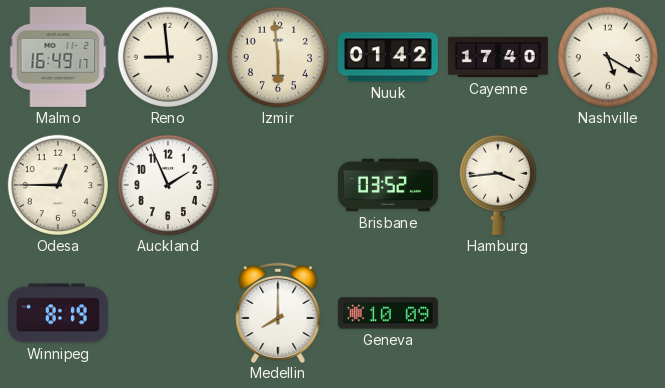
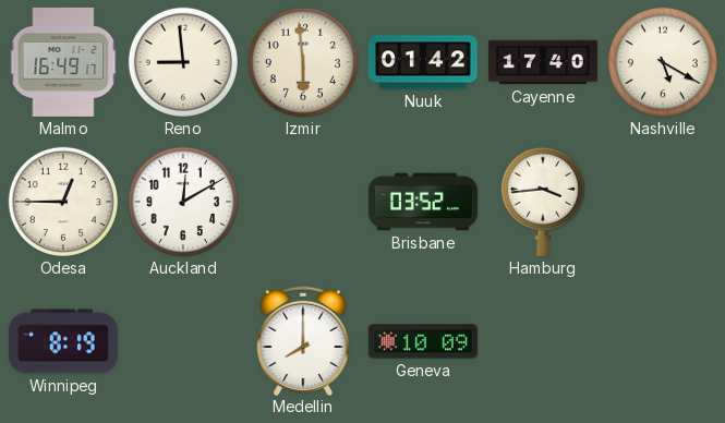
Auckland: 1:56 -> 12:10
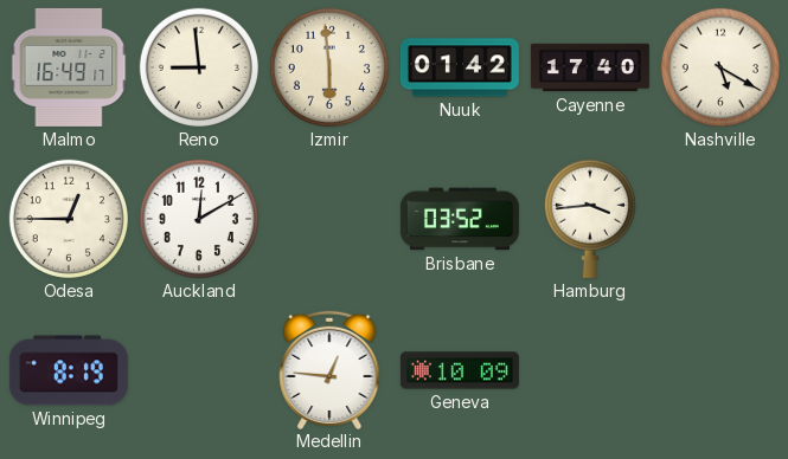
Medellin: 8:00 -> 12:46
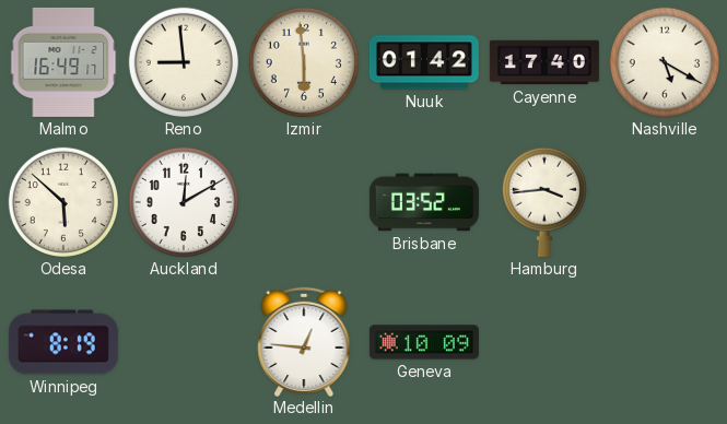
Odesa: 12:45 -> 5:52
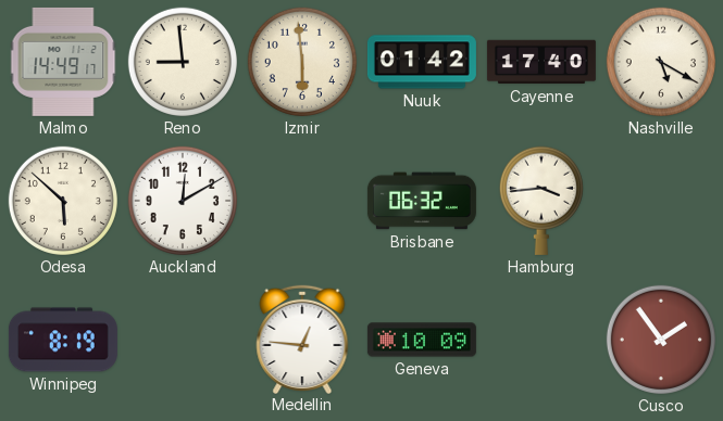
Malmo: 16:49 -> 14:49
Brisbane: 03:52 -> 06:32
Cusco: none -> 1:54
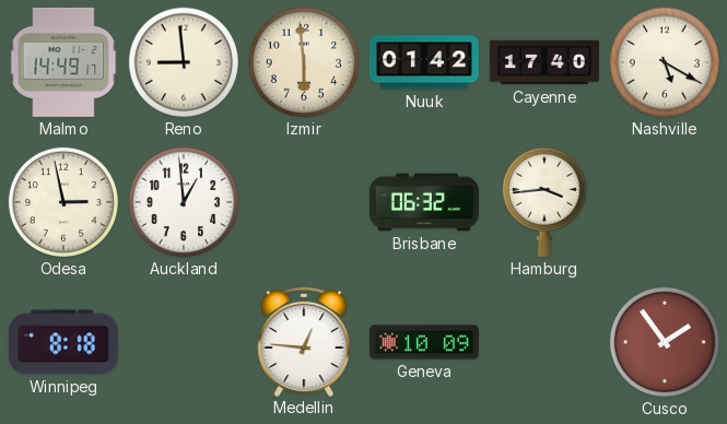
Odesa: 5:52 -> 2:58
Auckland: 12:10 -> 12:59
Winnipeg: 8:19 -> 8:18
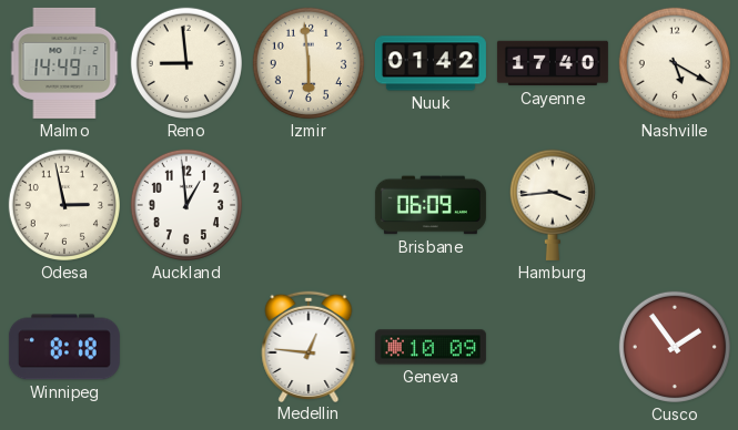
Brisbane: 06:32 -> 06:09
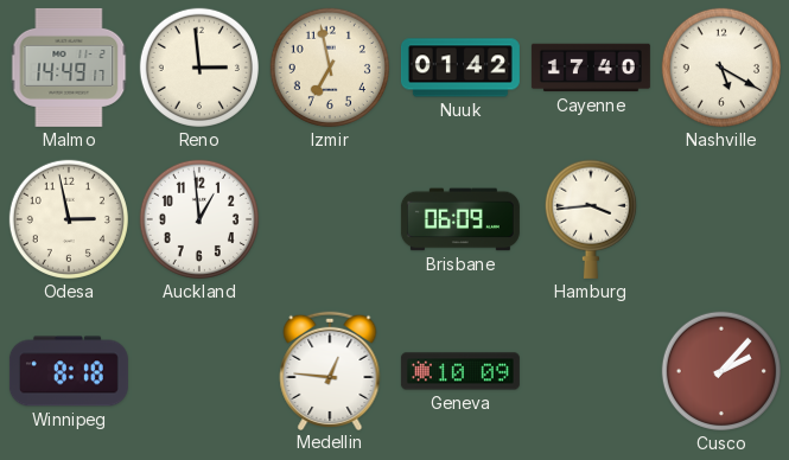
Reno: 8:59 -> 2:59
Izmir: 5:59 -> 6:58
Cusco: 1:54 -> 2:07
